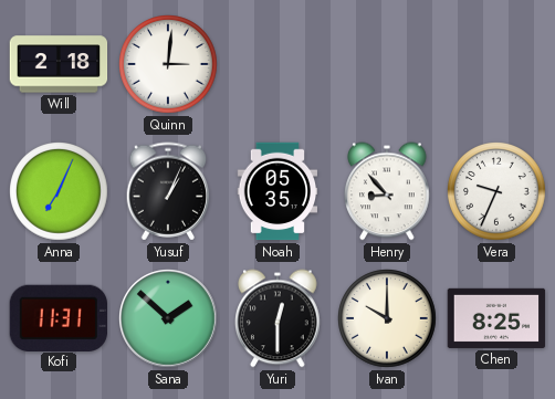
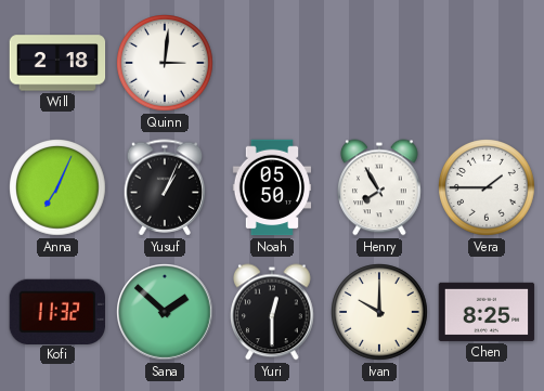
Noah: 05:35 -> 05:50
Henry: 8:53 -> 7:55
Vera: 9:34 -> 1:45
Kofi: 11:31 -> 11:32
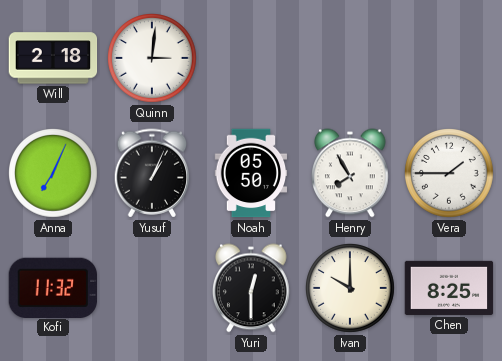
Sana: 1:52 -> none
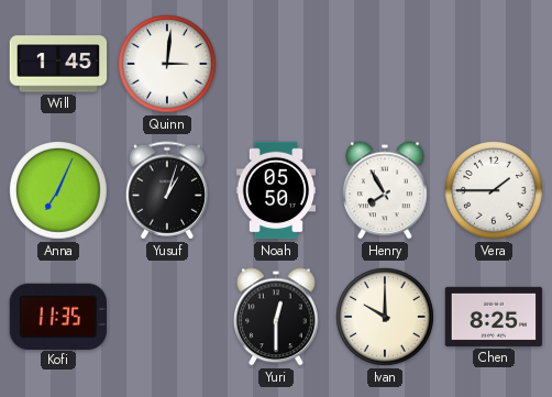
Will: 2:18 -> 1:45
Yusuf: 1:04 -> 1:03
Kofi: 11:32 -> 11:35
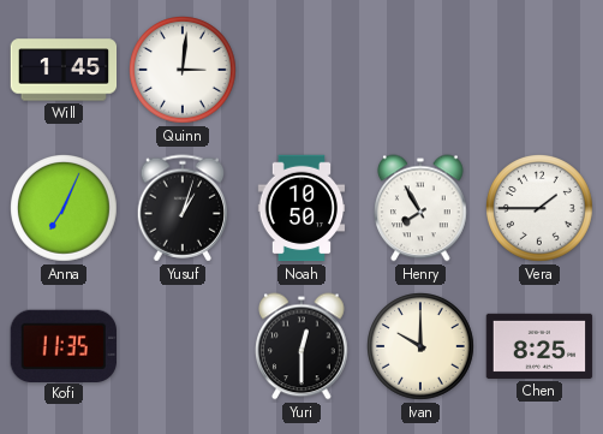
Noah: 05:50 -> 10:50
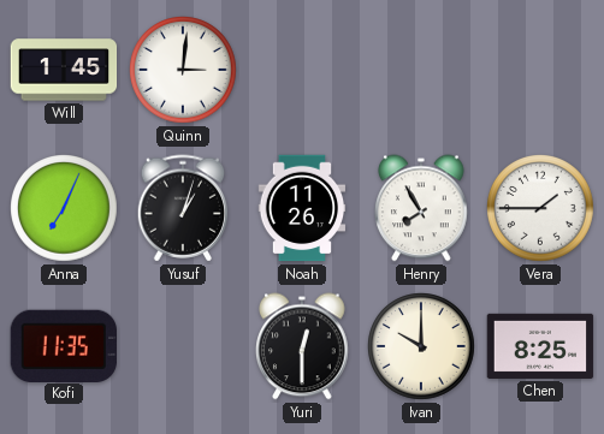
Noah: 10:50 -> 11:26
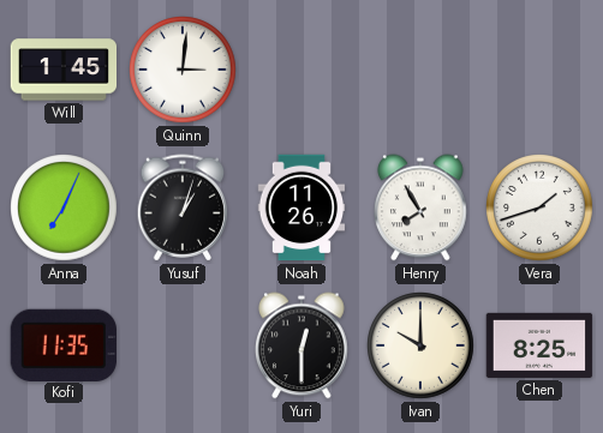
Vera: 1:45 -> 1:42
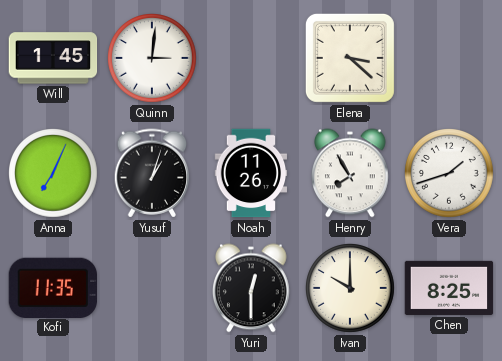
Elena: none -> 3:22
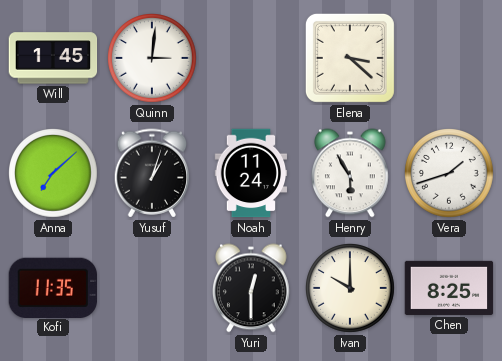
Anna: 7:04 -> 7:08
Noah: 11:26 -> 11:24
Henry: 7:55 -> 5:55
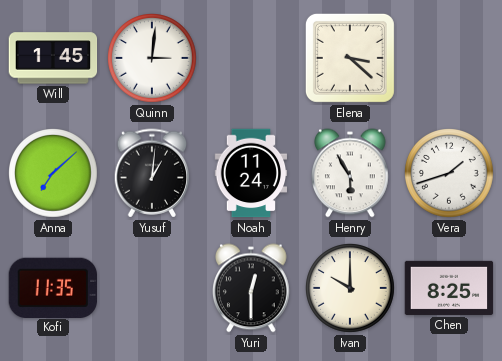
Yusuf: 1:03 -> 1:01
